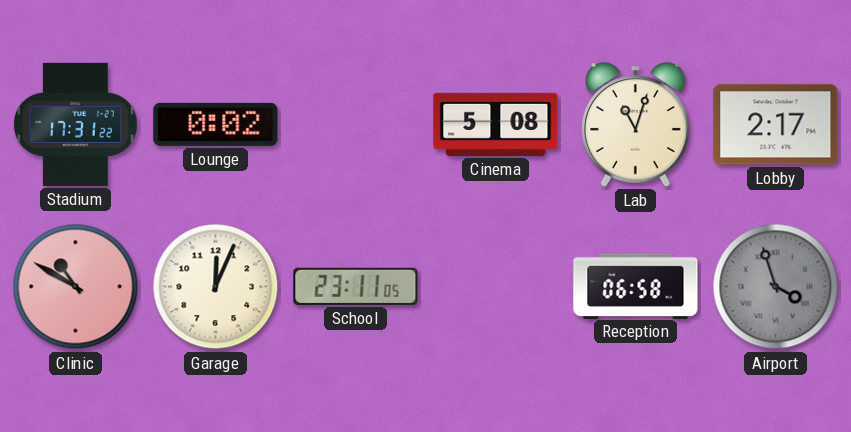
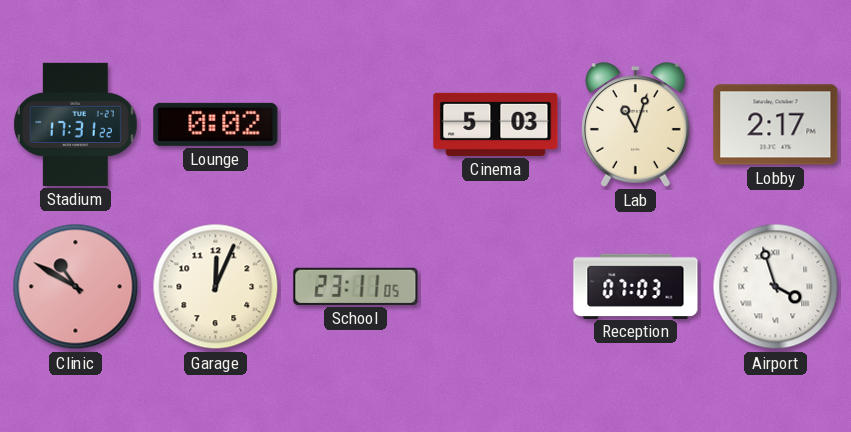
Cinema: 5:08 -> 5:03
Reception: 06:58 -> 07:03
Airport dial: grey -> white
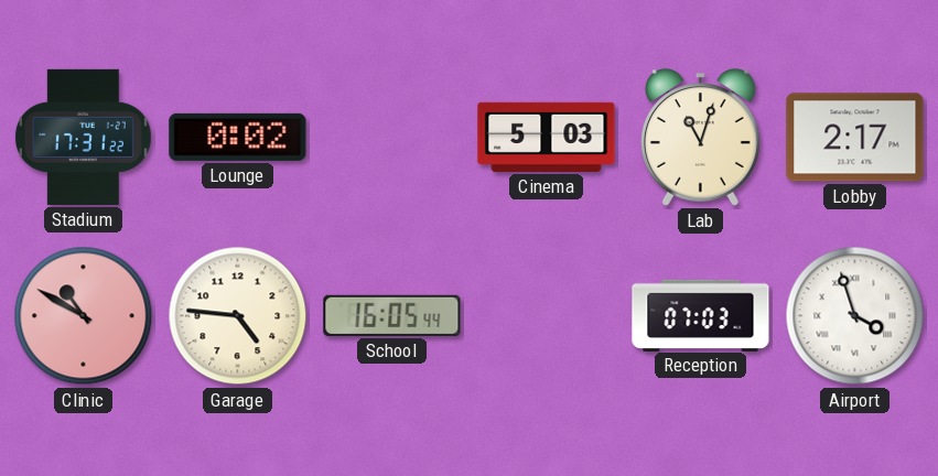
Garage: 12:04 -> 4:46
School: 23:11 -> 16:05
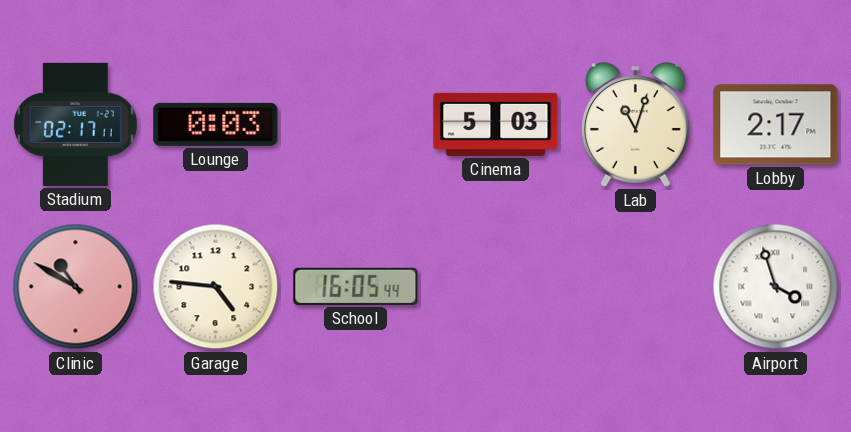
Stadium: 17:31 -> 02:17
Lounge: 0:02 -> 0:03
Reception: 07:03 -> none
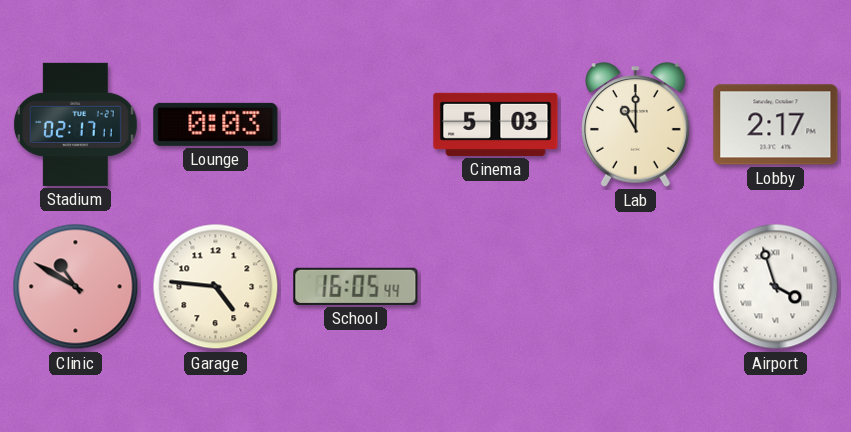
Lab: 11:03 -> 11:00
